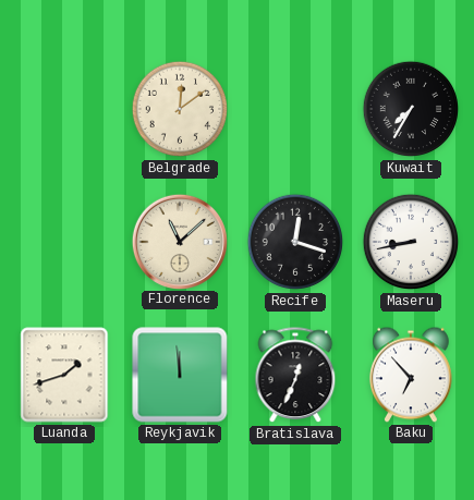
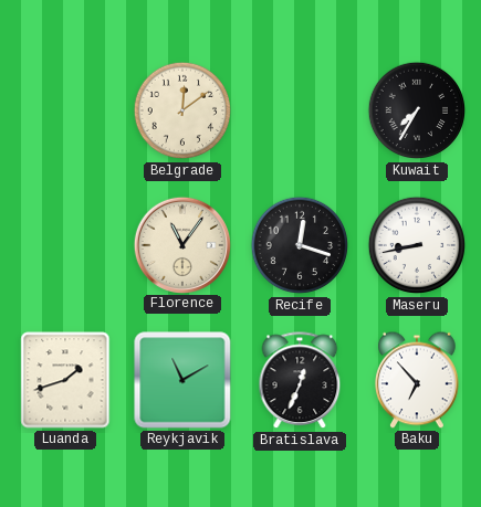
Florence: 11:08 -> 11:06
Reykjavik: 11:59 -> 11:10
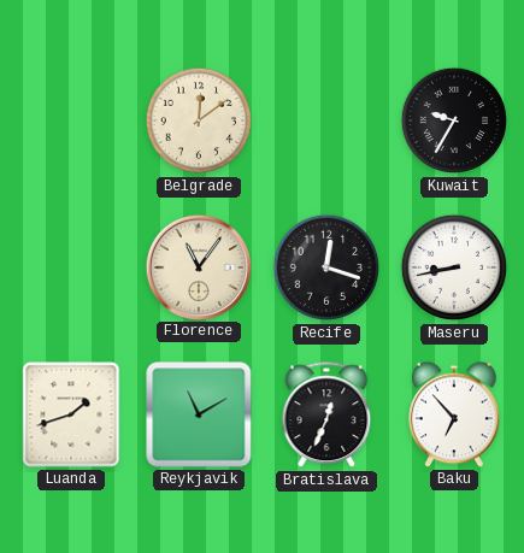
Kuwait: 7:35 -> 9:35
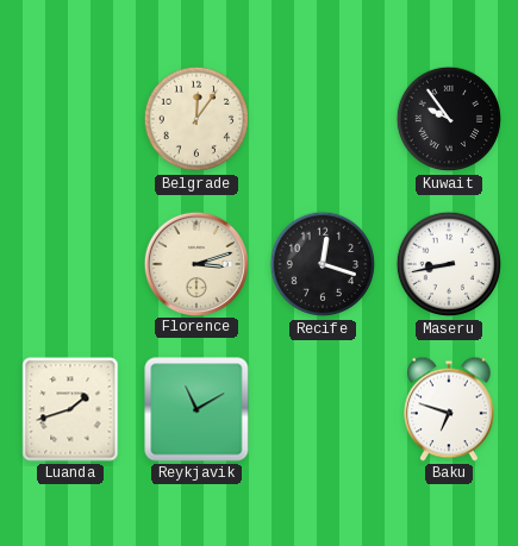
Belgrade: 12:09 -> 12:06
Kuwait: 9:35 -> 9:54
Florence: 11:06 -> 3:12
Bratislava: 12:34 -> none
Baku: 6:53 -> 6:48
